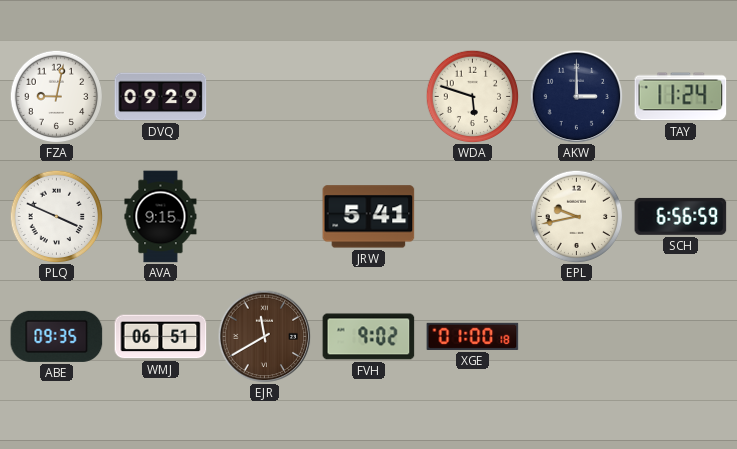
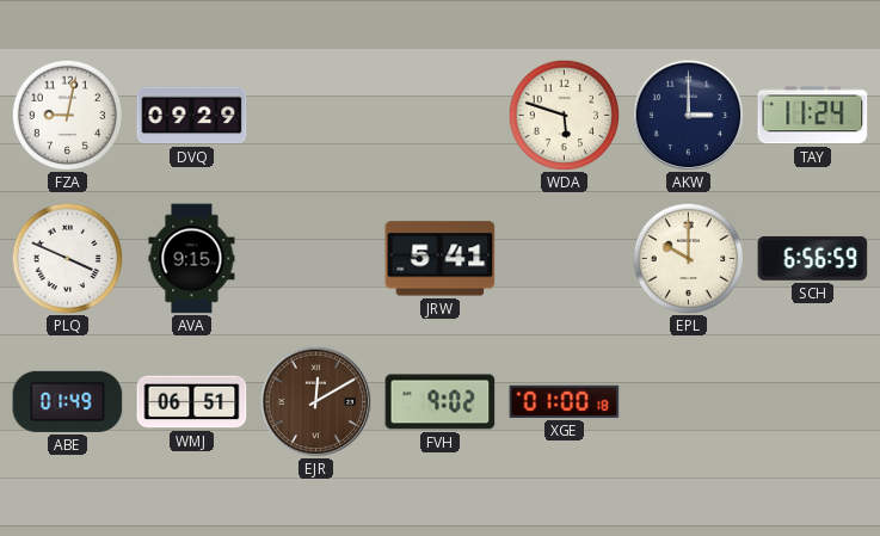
EPL: 9:43 -> 10:00
ABE: 09:35 -> 01:49
EJR: 11:40 -> 12:10
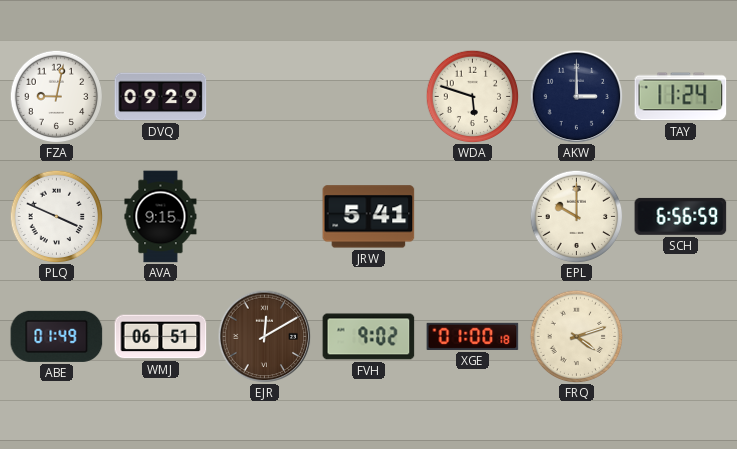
FRQ: none -> 4:12
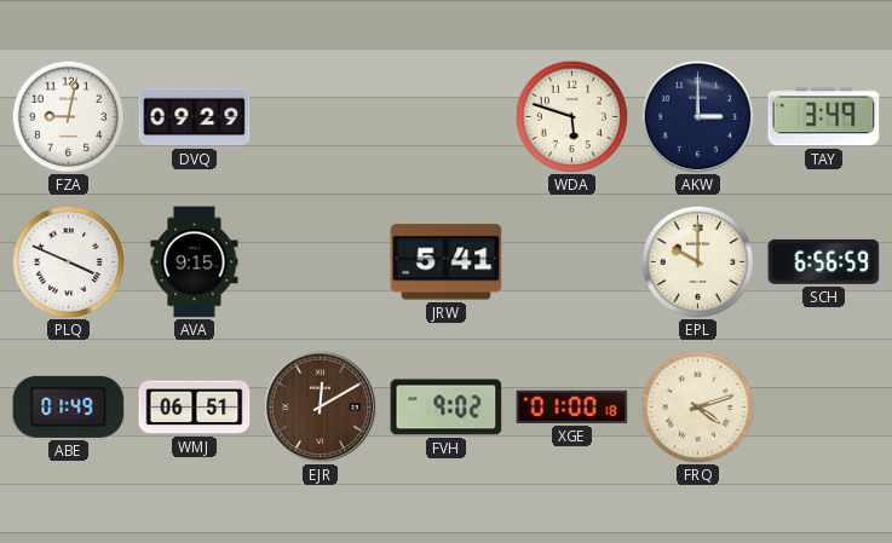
TAY: 11:24 -> 3:49
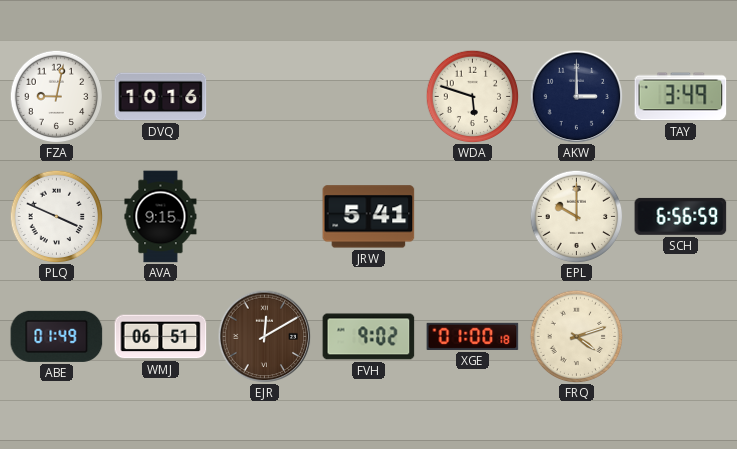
DVQ: 09:29 -> 10:16
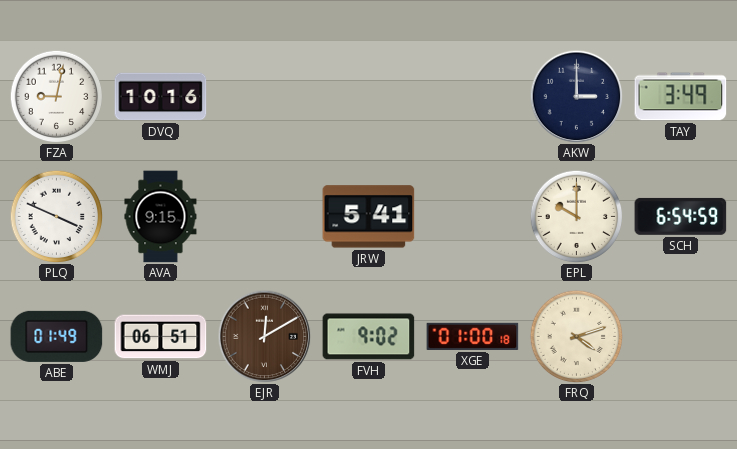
WDA: 5:48 -> none
SCH: 6:56 -> 6:54
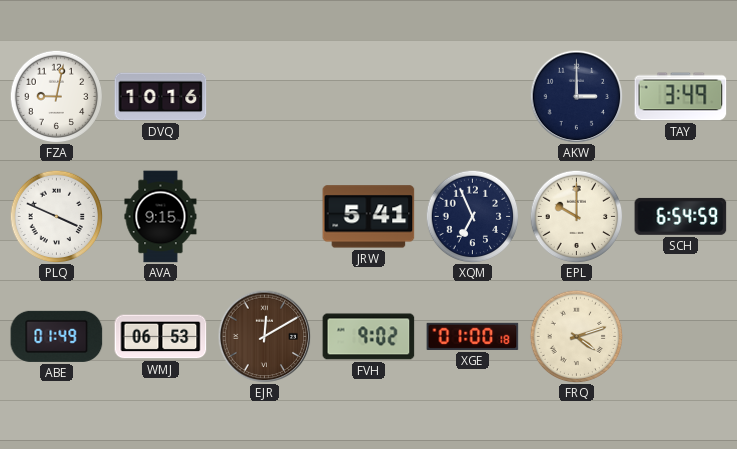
XQM: none -> 6:56
WMJ: 06:51 -> 06:53
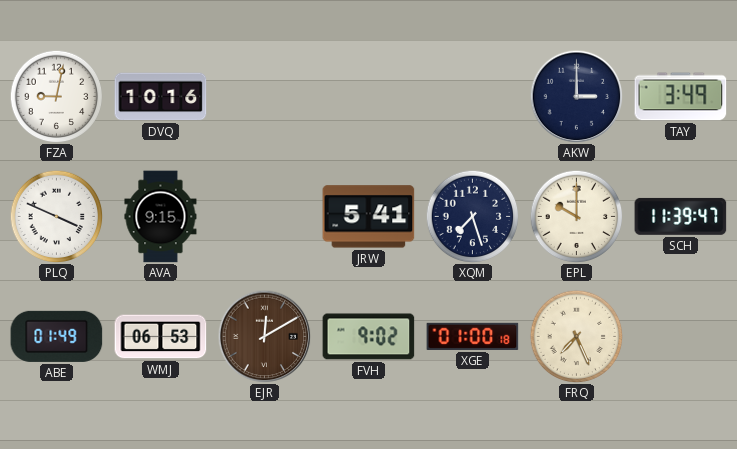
XQM: 6:56 -> 7:27
SCH: 6:54 -> 11:39
FRQ: 4:12 -> 7:26
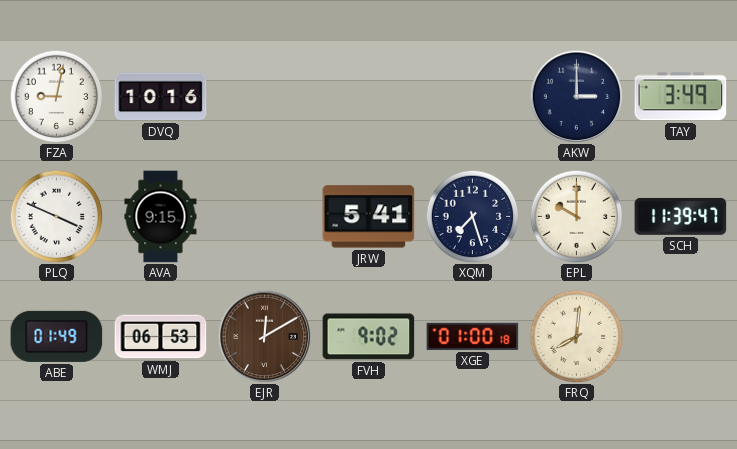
FRQ: 7:26 -> 8:01
